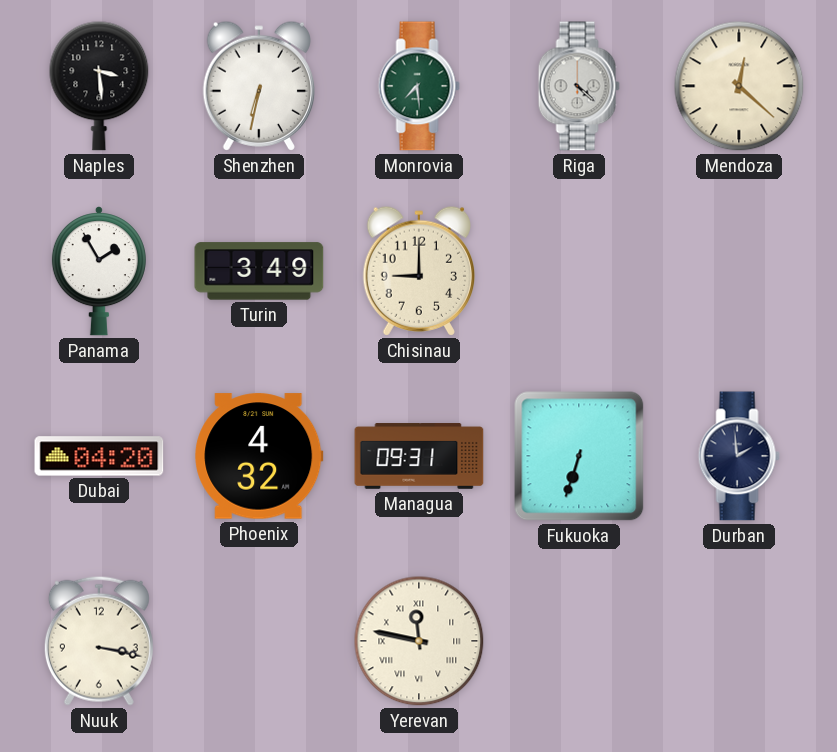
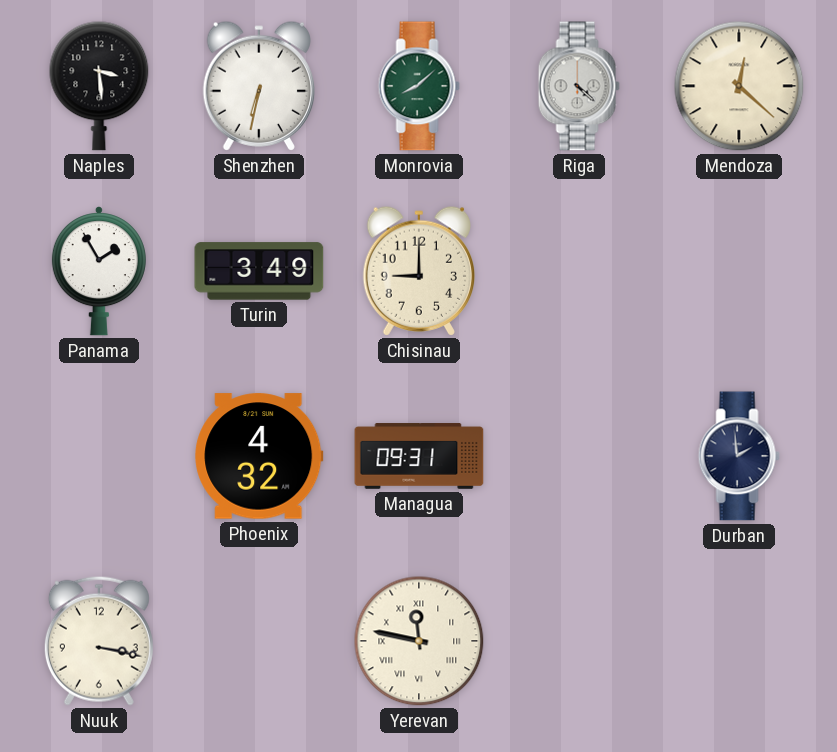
Monrovia: 7:29 -> 8:08
Dubai: 04:20 -> none
Fukuoka: 6:33 -> none
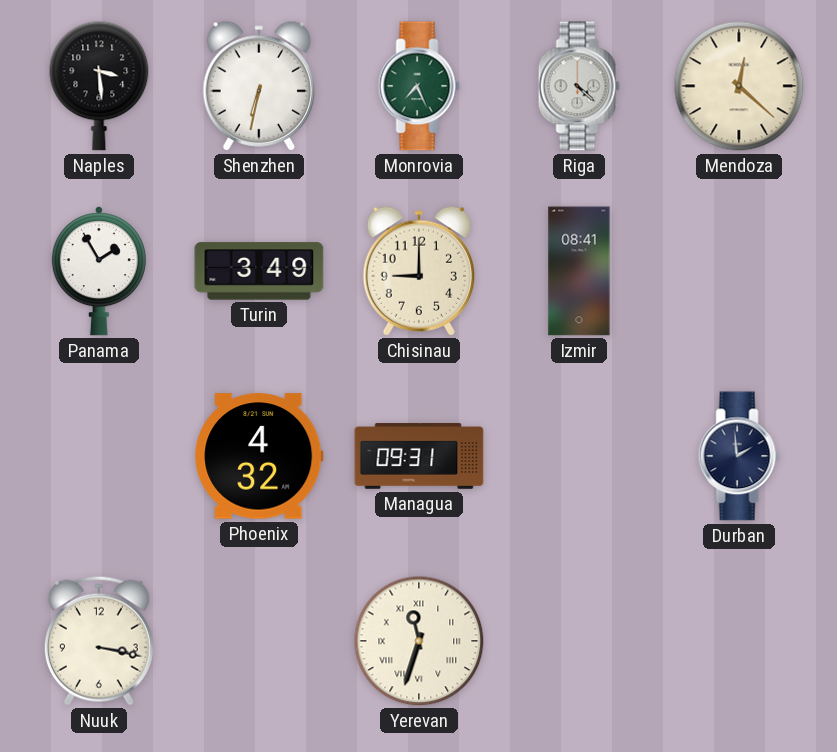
Monrovia: 8:08 -> 7:26
Izmir: none -> 08:41
Yerevan: 11:47 -> 11:33
